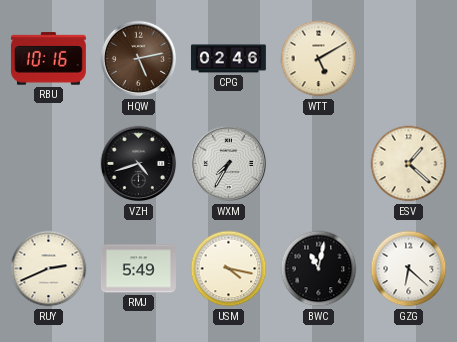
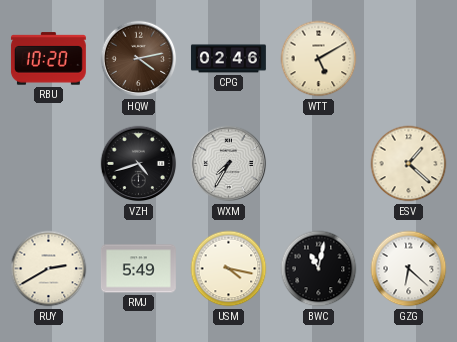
RBU: 10:16 -> 10:20
HQW: 5:13 -> 4:13
RUY: 2:41 -> 2:40
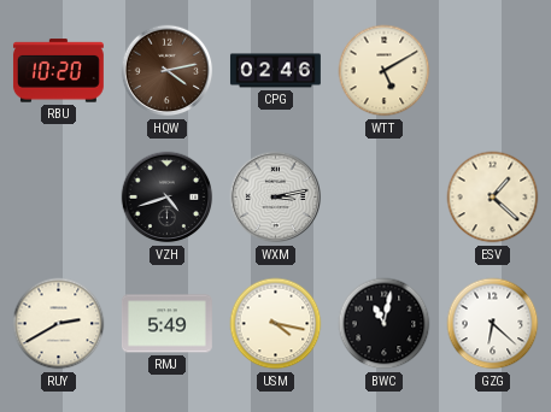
WXM: 7:35 -> 3:13
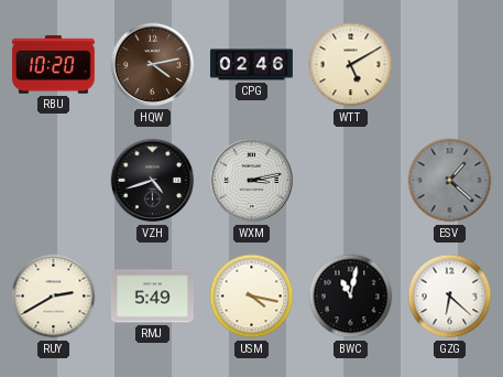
ESV dial: cream -> grey
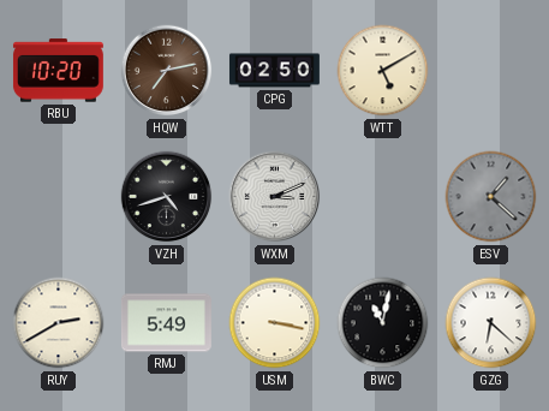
HQW: 4:13 -> 7:13
CPG: 02:46 -> 02:50
WXM: 3:13 -> 3:11
USM: 4:17 -> 3:17
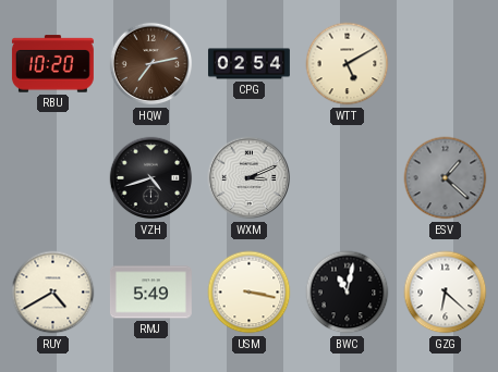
CPG: 02:50 -> 02:54
RUY: 2:40 -> 4:40
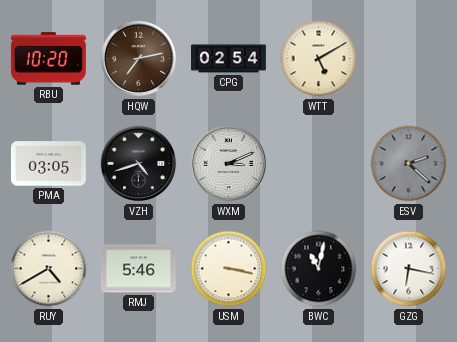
PMA: none -> 03:05
ESV: 1:22 -> 2:22
RMJ: 5:49 -> 5:46
GZG: 6:22 -> 6:17
